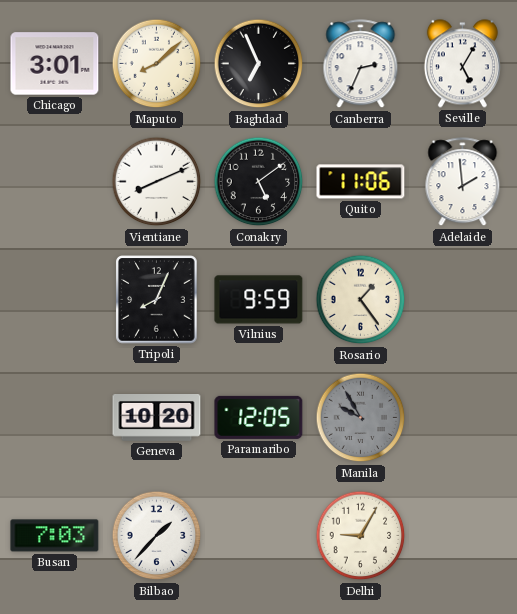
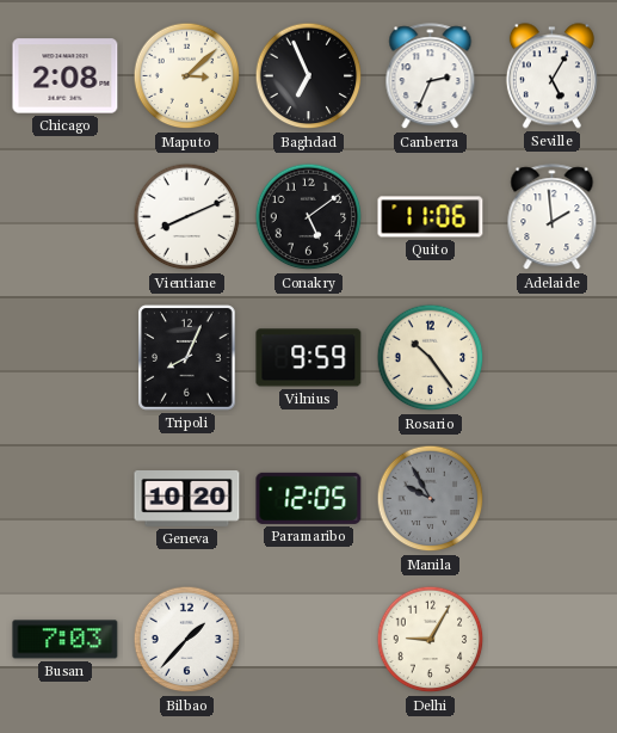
Chicago: 3:01 -> 2:08
Maputo: 8:08 -> 3:08
Rosario: 1:24 -> 10:24
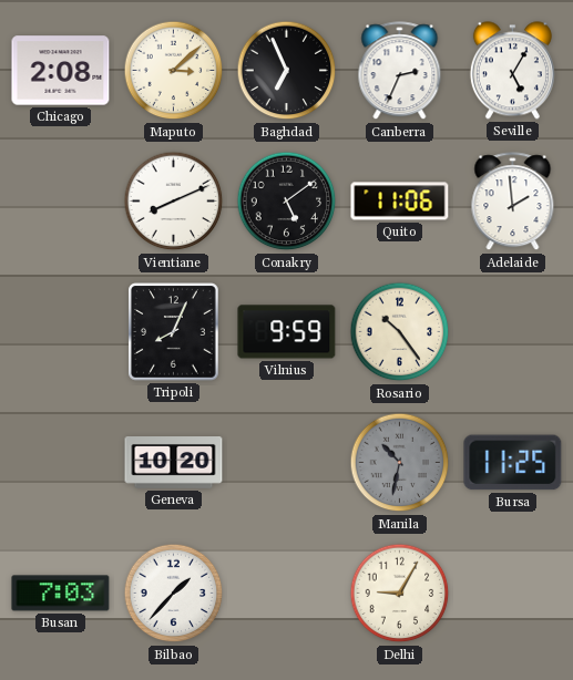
Paramaribo: 12:05 -> none
Manila: 9:55 -> 10:32
Bursa: none -> 11:25
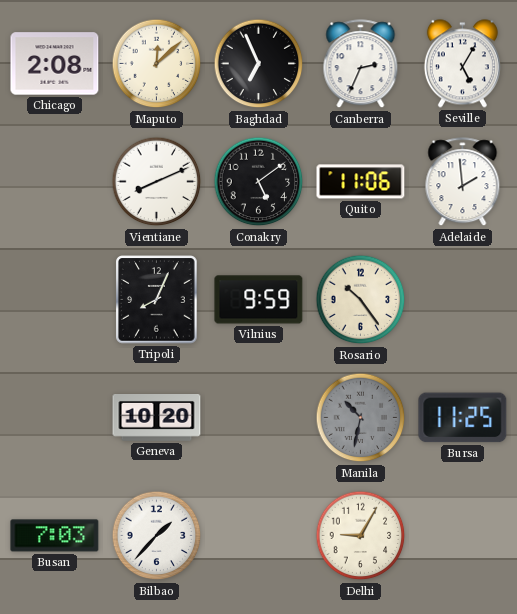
Maputo: 3:08 -> 12:08
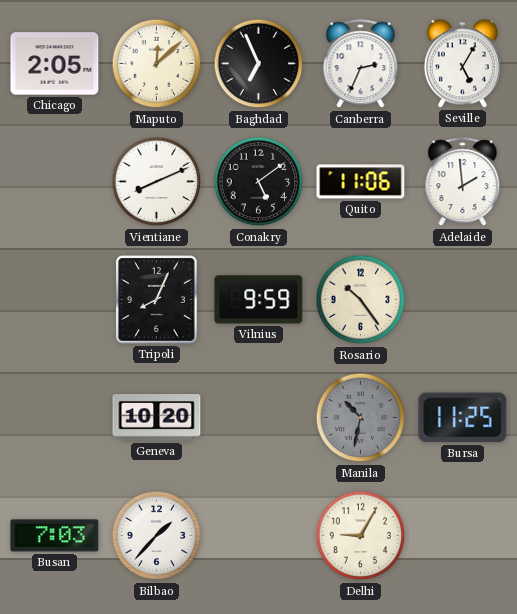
Chicago: 2:08 -> 2:05
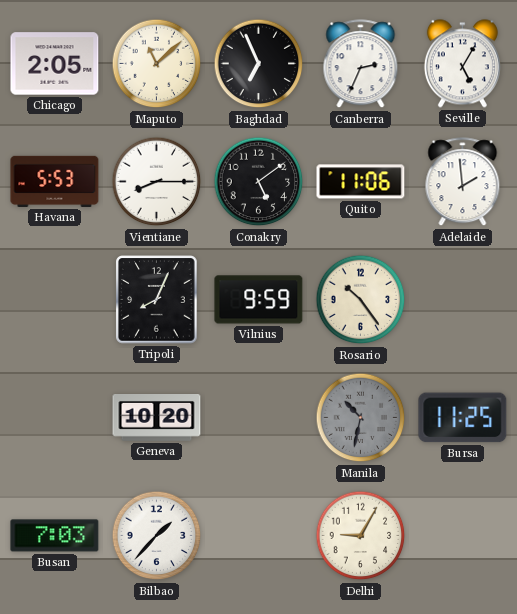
Maputo: 12:08 -> 11:08
Havana: none -> 5:53
Vientiane: 8:11 -> 8:15
